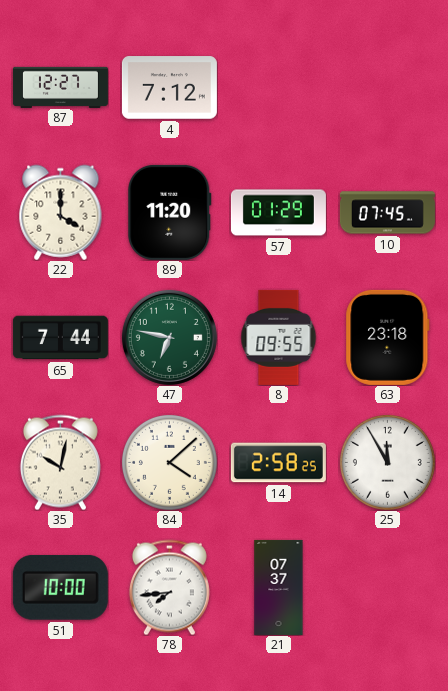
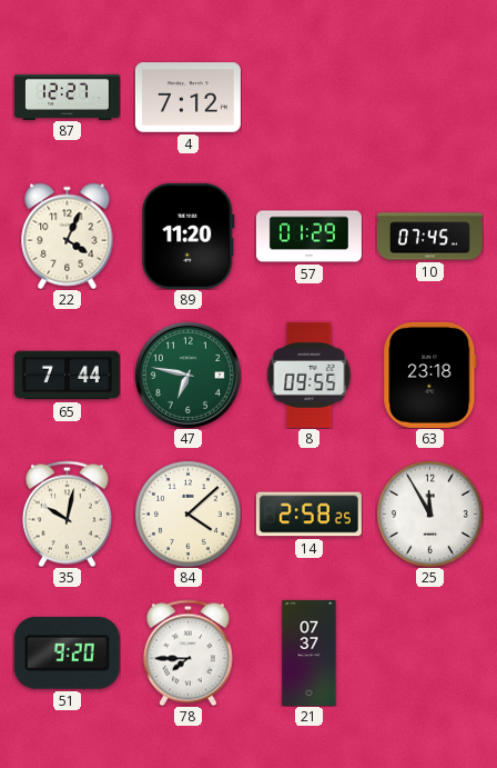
22: 4:00 -> 4:04
51: 10:00 -> 9:20
78: 7:44 -> 7:45
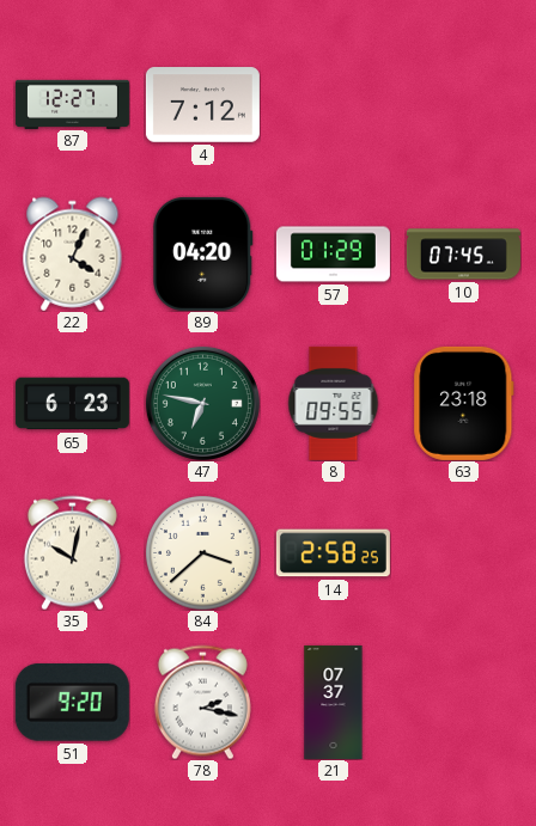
89: 11:20 -> 04:20
65: 7:44 -> 6:23
84: 4:08 -> 3:38
25: 11:55 -> none
78: 7:45 -> 2:17
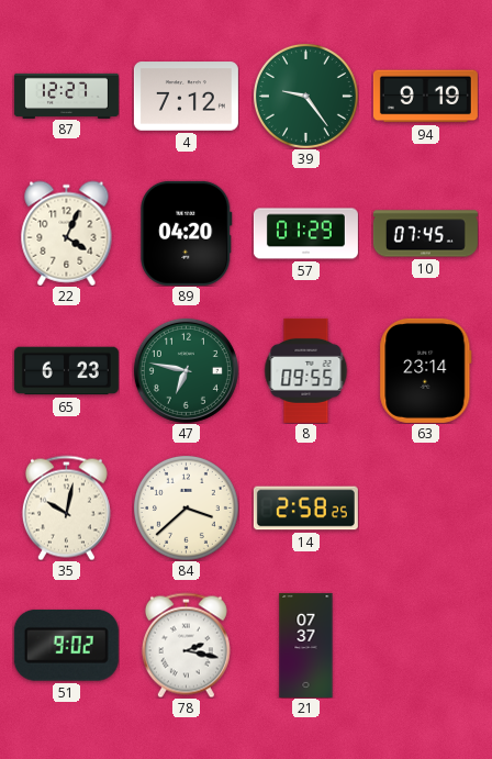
39: none -> 9:24
94: none -> 9:19
63: 23:18 -> 23:14
51: 9:20 -> 9:02
